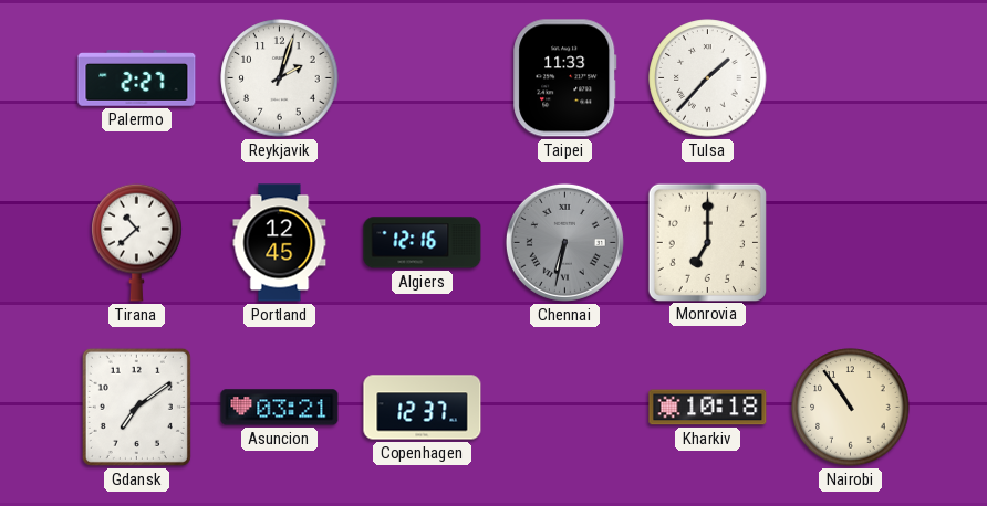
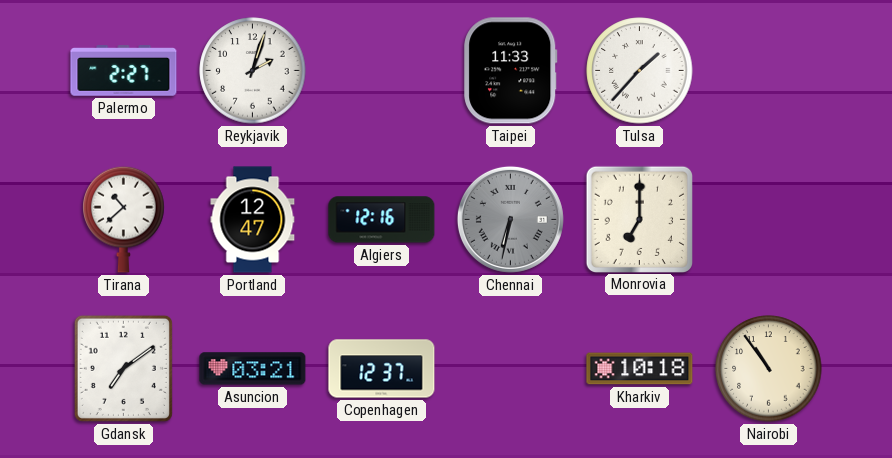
Portland: 12:45 -> 12:47
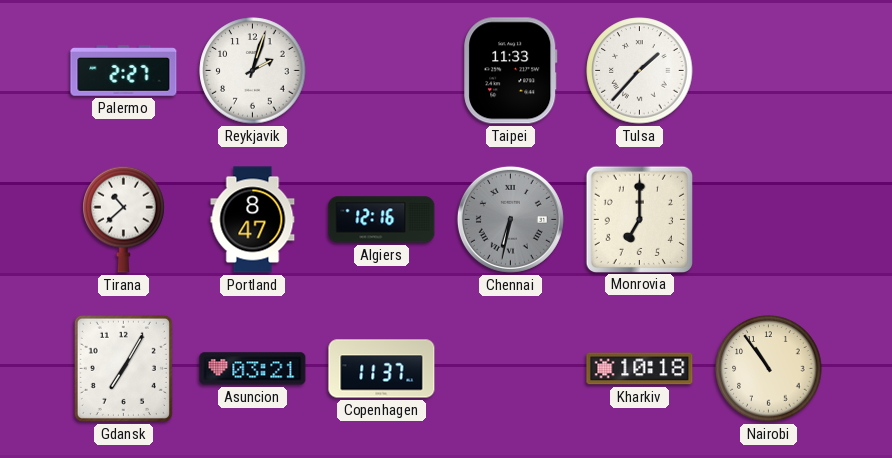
Portland: 12:47 -> 8:47
Gdansk: 7:09 -> 7:05
Copenhagen: 12:37 -> 11:37
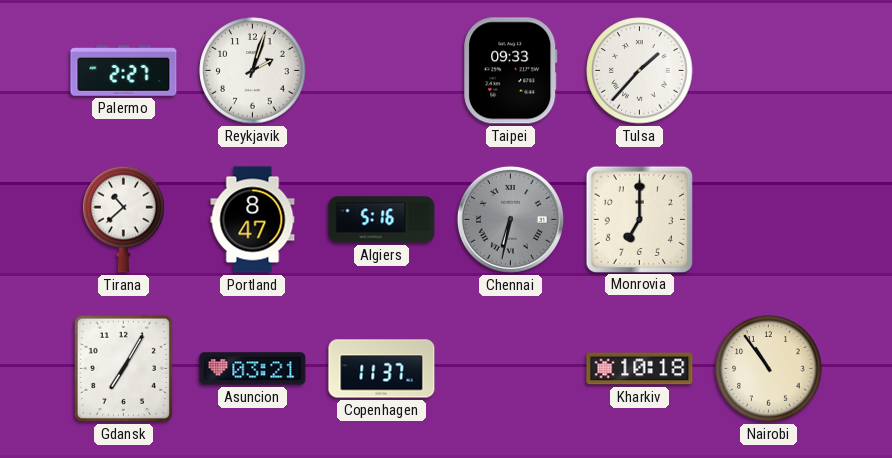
Taipei: 11:33 -> 09:33
Algiers: 12:16 -> 5:16
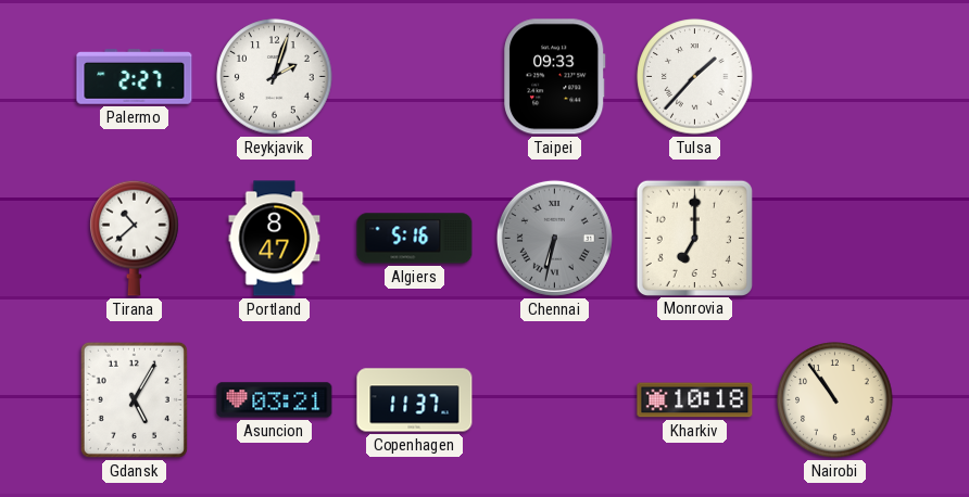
Gdansk: 7:05 -> 5:05
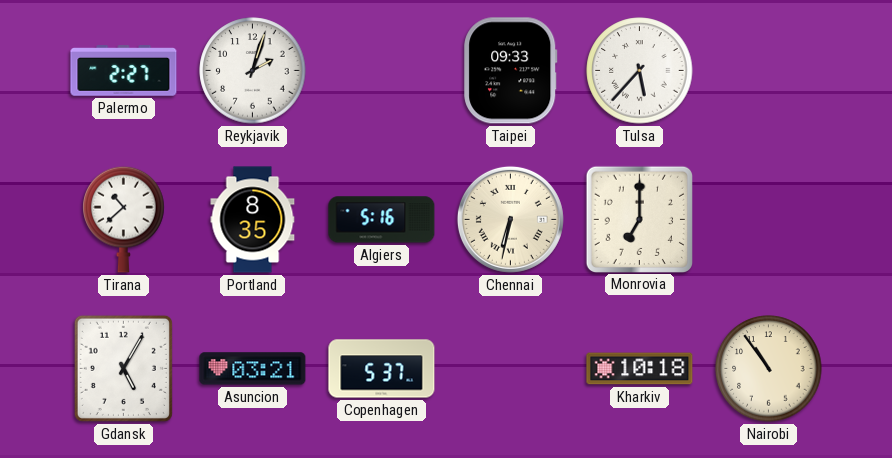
Tulsa: 1:37 -> 5:37
Portland: 8:47 -> 8:35
Chennai dial: grey -> cream
Copenhagen: 11:37 -> 5:37
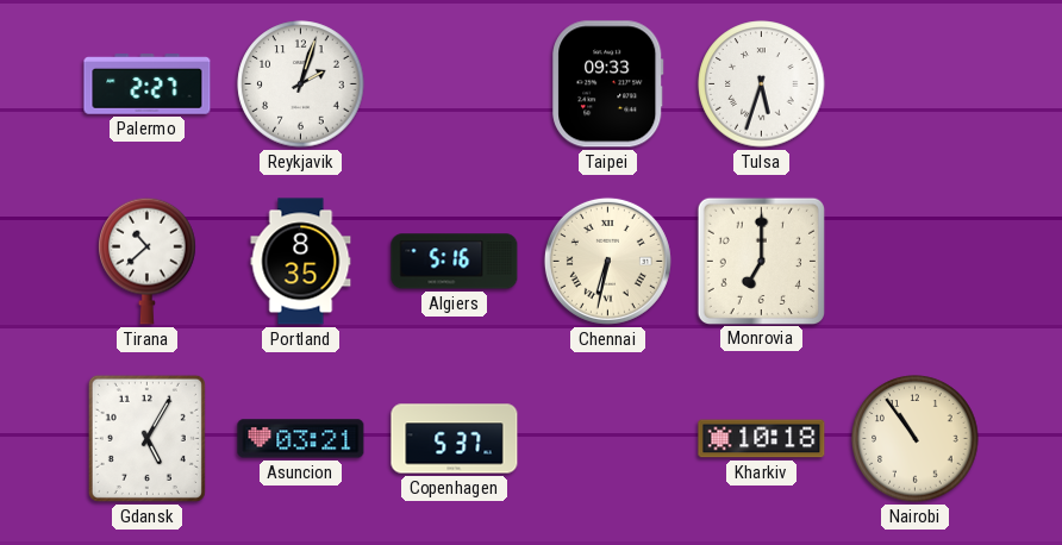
Tulsa: 5:37 -> 5:33
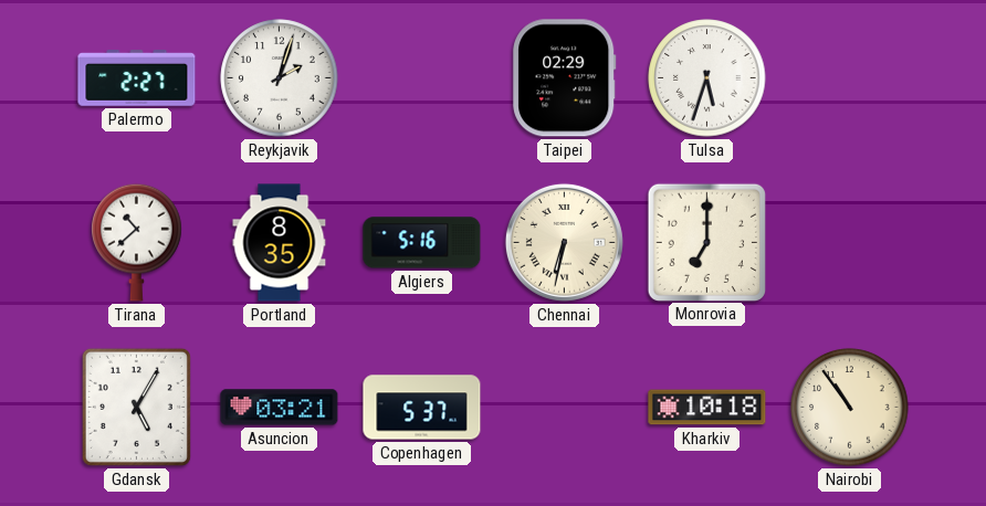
Taipei: 09:33 -> 02:29
